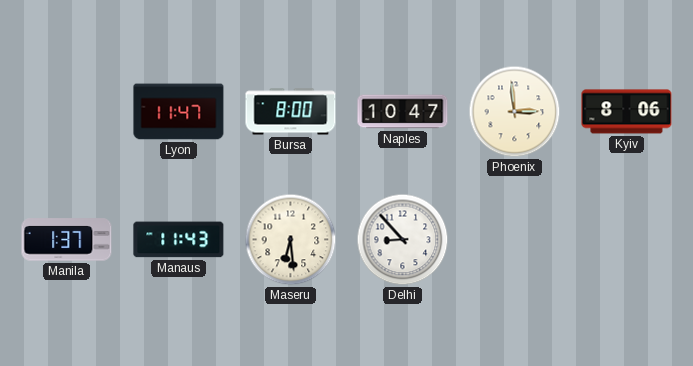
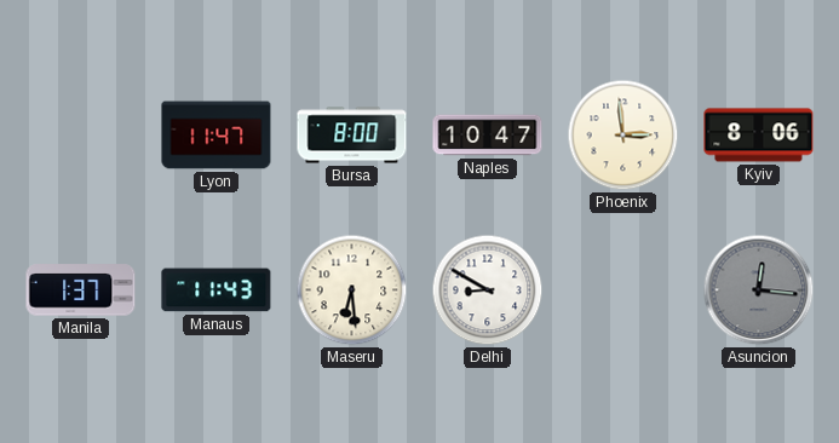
Delhi: 8:53 -> 8:50
Asuncion: none -> 12:16
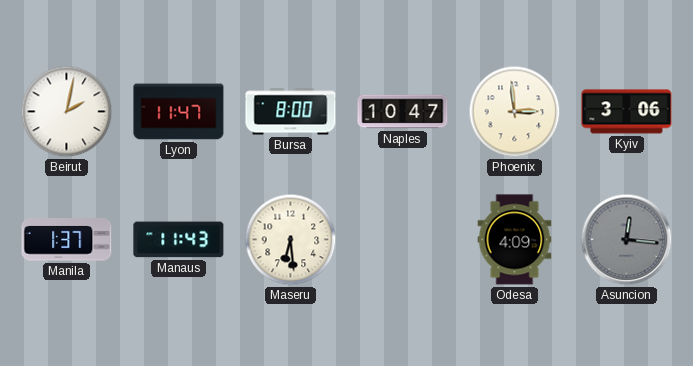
Beirut: none -> 2:02
Kyiv: 8:06 -> 3:06
Delhi: 8:50 -> none
Odesa: none -> 4:09
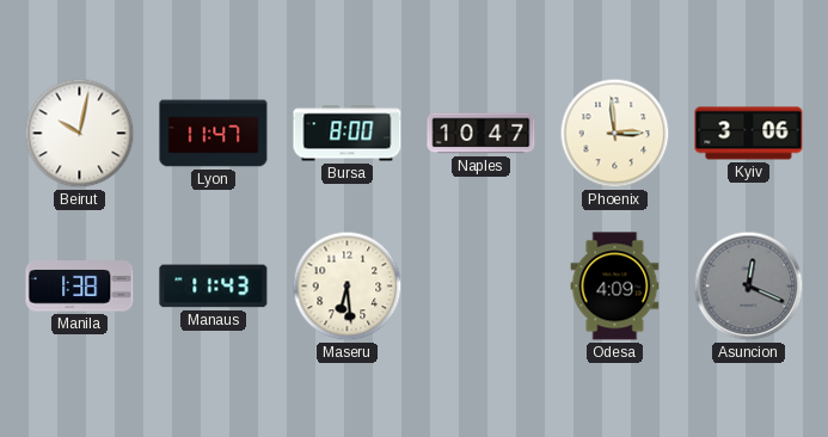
Beirut: 2:02 -> 10:02
Manila: 1:37 -> 1:38
Asuncion: 12:16 -> 12:19
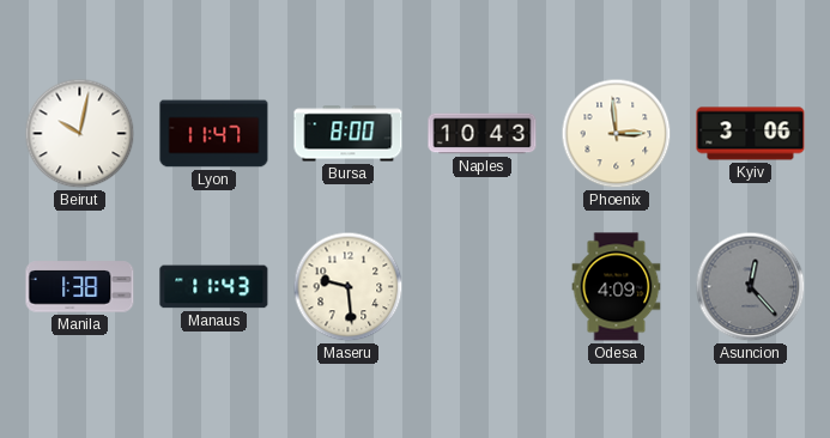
Naples: 10:47 -> 10:43
Maseru: 6:29 -> 9:29
Asuncion: 12:19 -> 12:23
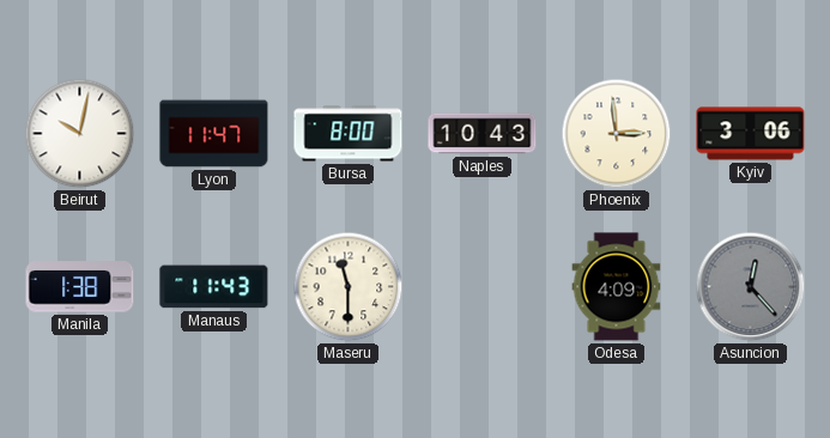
Maseru: 9:29 -> 11:30
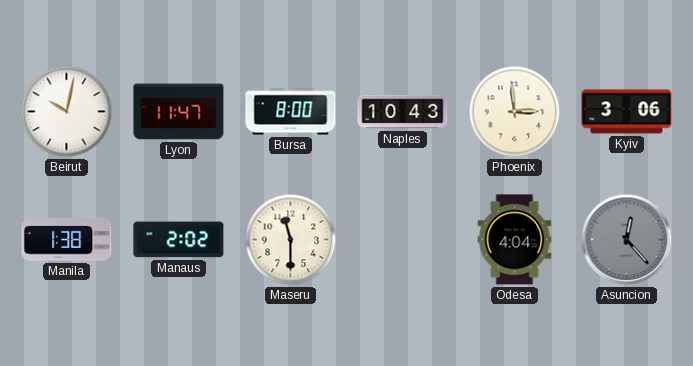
Manaus: 11:43 -> 2:02
Odesa: 4:09 -> 4:04
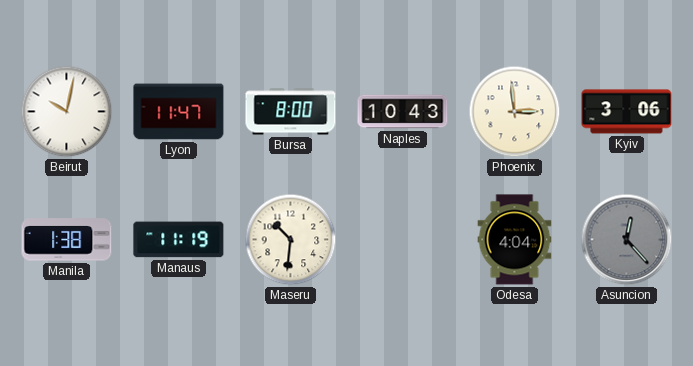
Manaus: 2:02 -> 11:19
Maseru: 11:30 -> 10:31
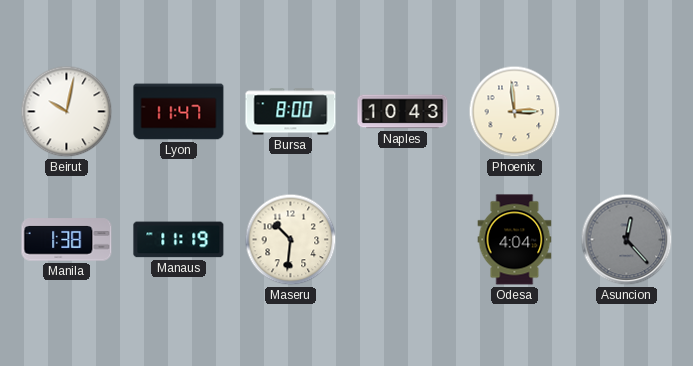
Kyiv: 3:06 -> none
